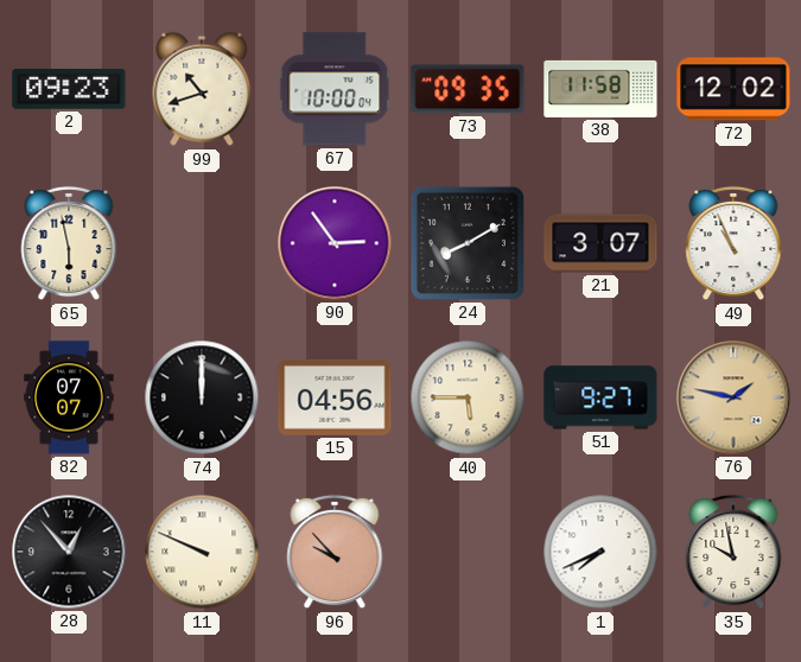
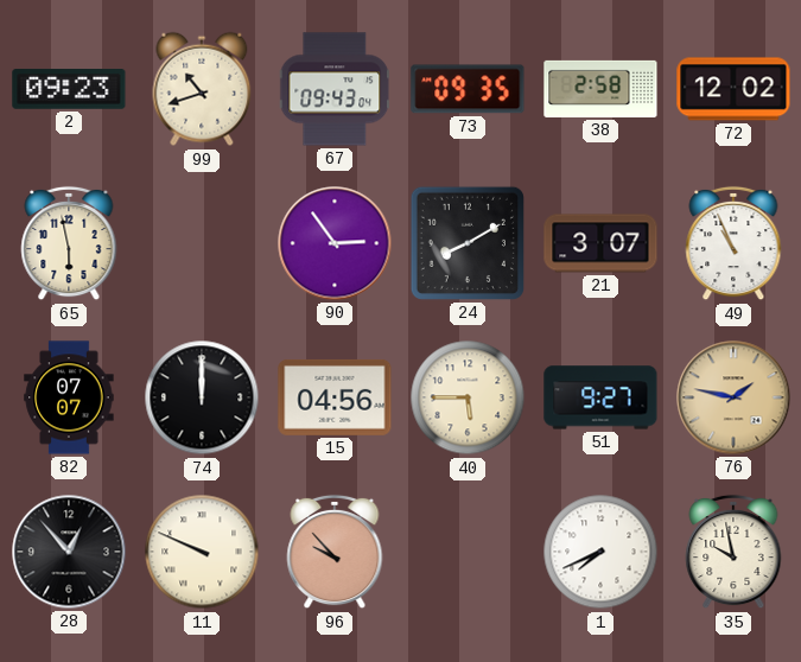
67: 10:00 -> 09:43
38: 11:58 -> 2:58
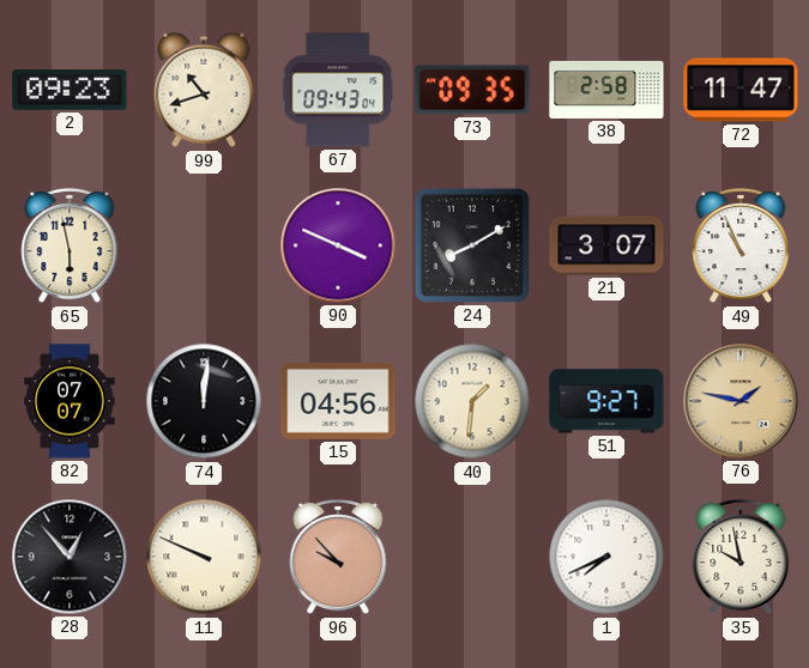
72: 12:02 -> 11:47
90: 2:54 -> 3:49
74: 12:00 -> 12:01
40: 5:45 -> 1:31
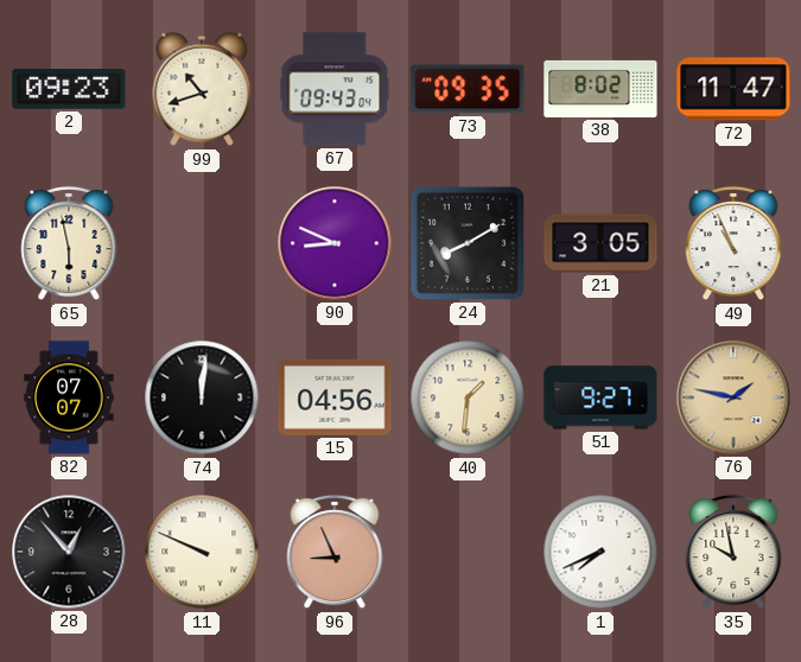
38: 2:58 -> 8:02
90: 3:49 -> 8:49
21: 3:07 -> 3:05
96: 9:53 -> 8:56
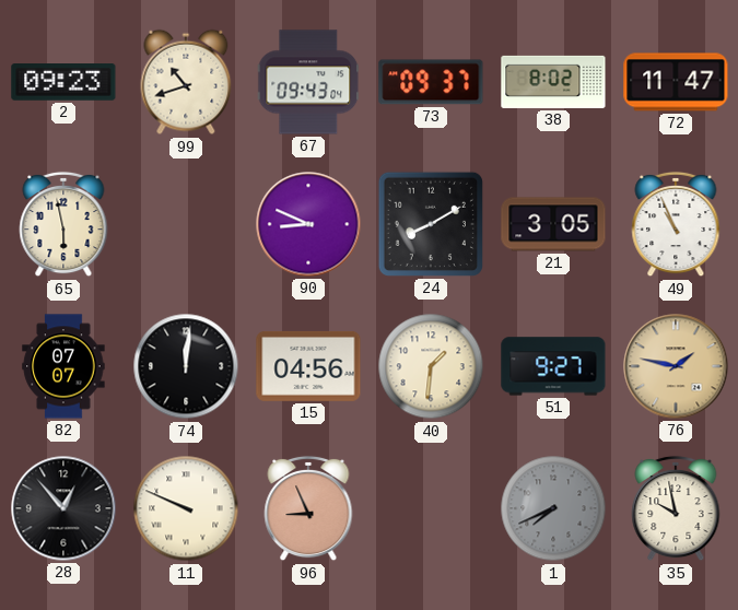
73: 09:35 -> 09:37
1 dial: white -> grey
